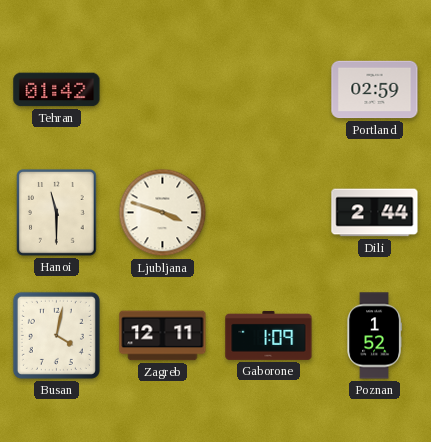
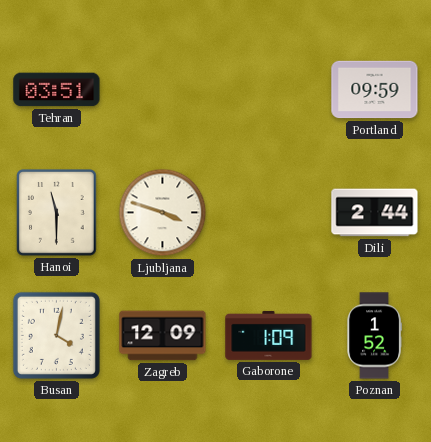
Tehran: 01:42 -> 03:51
Portland: 02:59 -> 09:59
Zagreb: 12:11 -> 12:09
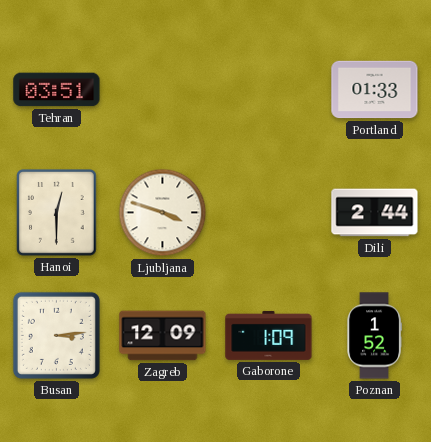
Portland: 09:59 -> 01:33
Hanoi: 11:30 -> 12:30
Busan: 4:02 -> 3:14
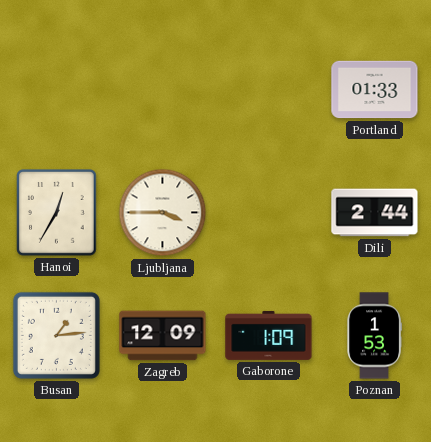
Tehran: 03:51 -> none
Hanoi: 12:30 -> 12:35
Ljubljana: 3:48 -> 3:45
Busan: 3:14 -> 1:14
Poznan: 1:52 -> 1:53
